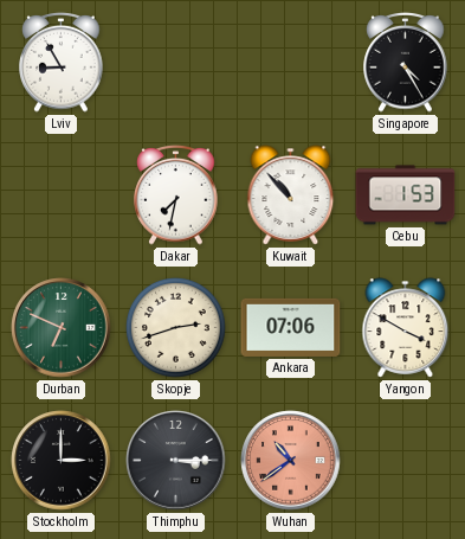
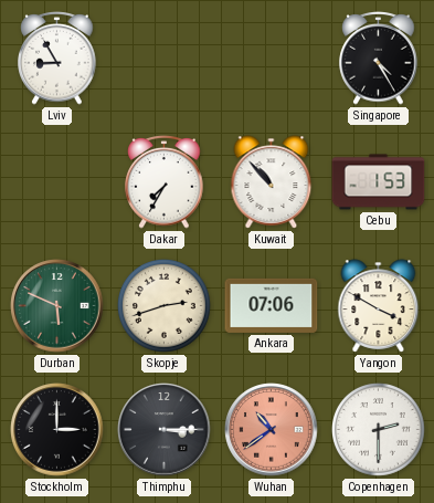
Dakar: 7:32 -> 7:35
Durban: 6:49 -> 5:49
Copenhagen: none -> 2:30
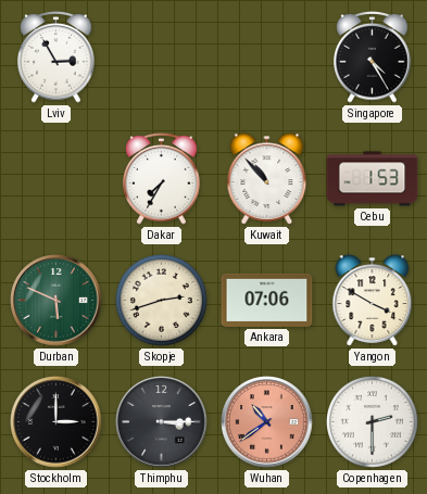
Lviv: 8:55 -> 2:55
